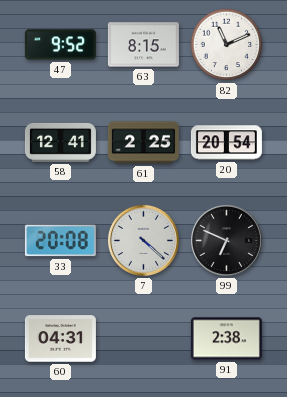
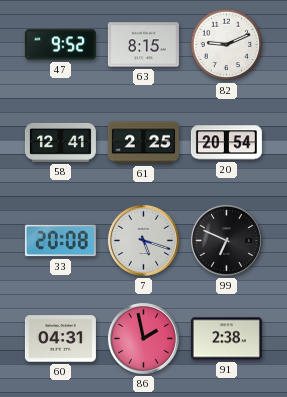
82: 11:11 -> 9:11
7: 4:22 -> 5:18
86: none -> 1:58
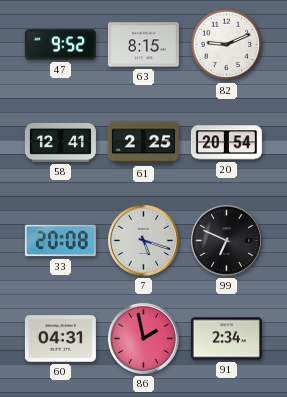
91: 2:38 -> 2:34
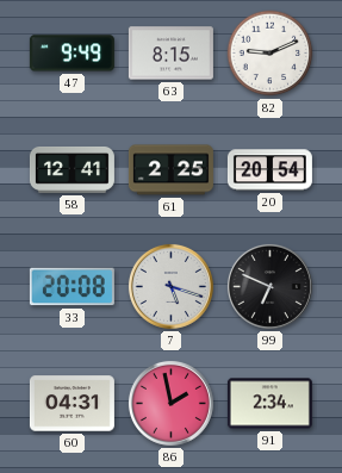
47: 9:52 -> 9:49
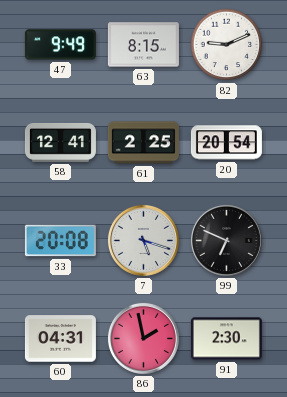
91: 2:34 -> 2:30
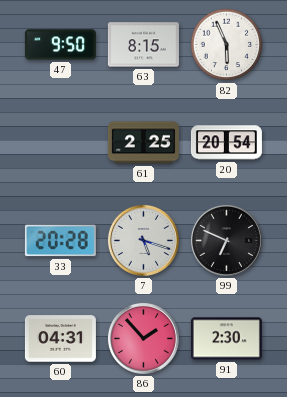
47: 9:49 -> 9:50
82: 9:11 -> 5:56
58: 12:41 -> none
33: 20:08 -> 20:28
86: 1:58 -> 1:53
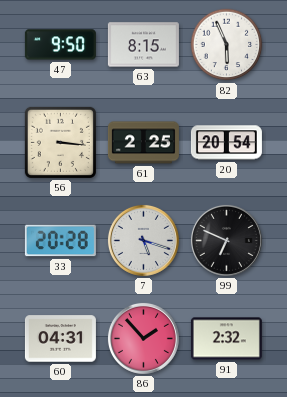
56: none -> 3:16
91: 2:30 -> 2:32
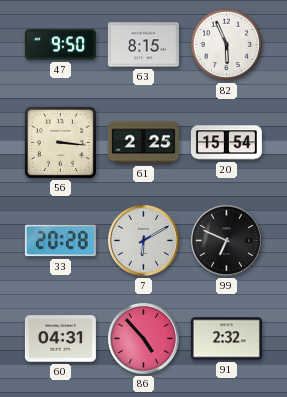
20: 20:54 -> 15:54
7: 5:18 -> 6:10
86: 1:53 -> 4:53
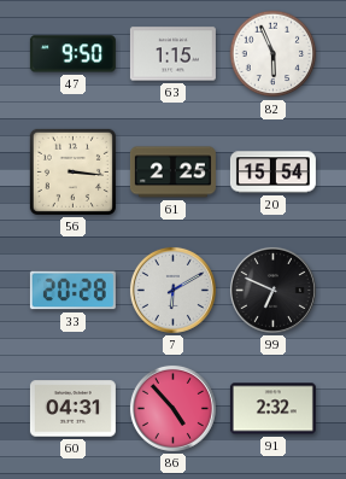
63: 8:15 -> 1:15
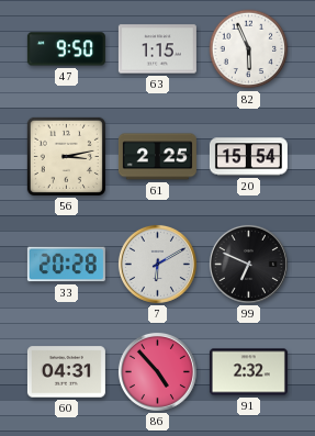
56: 3:16 -> 3:13
